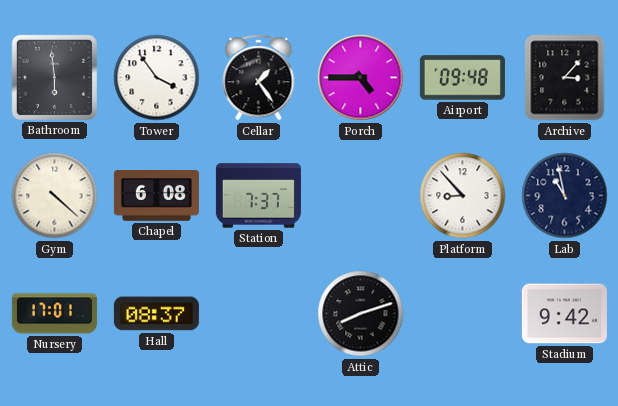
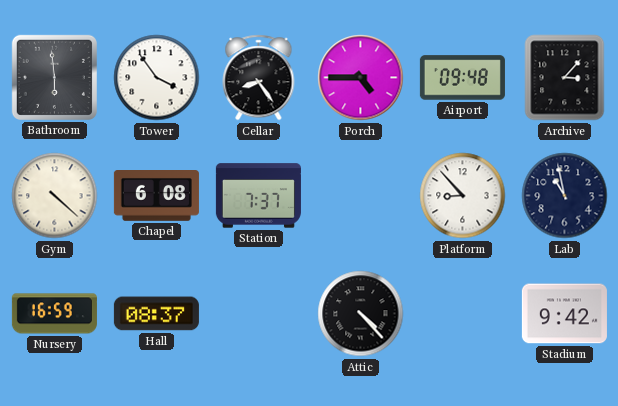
Cellar: 1:24 -> 8:24
Nursery: 17:01 -> 16:59
Attic: 8:12 -> 4:23
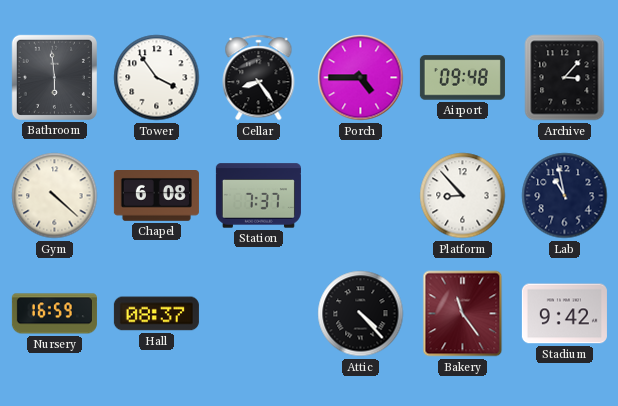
Bakery: none -> 11:24
